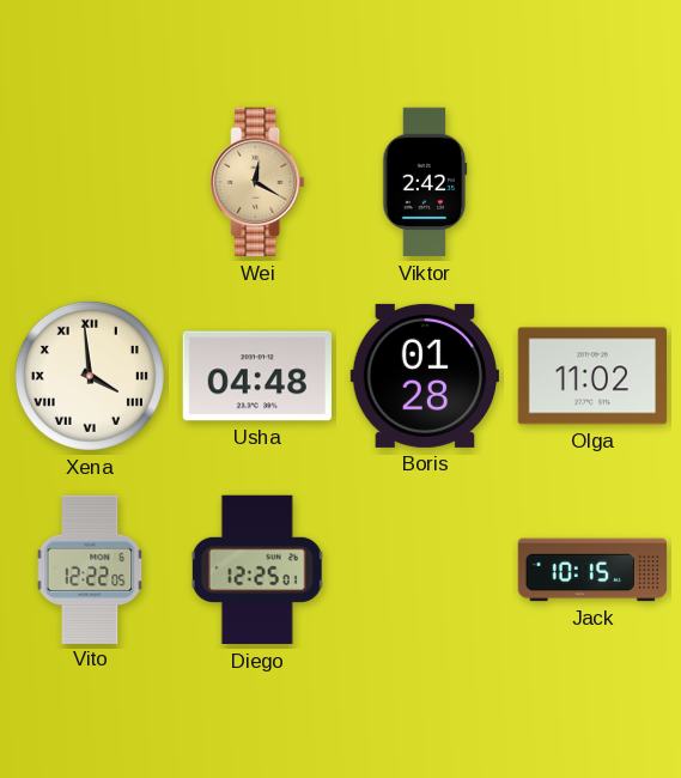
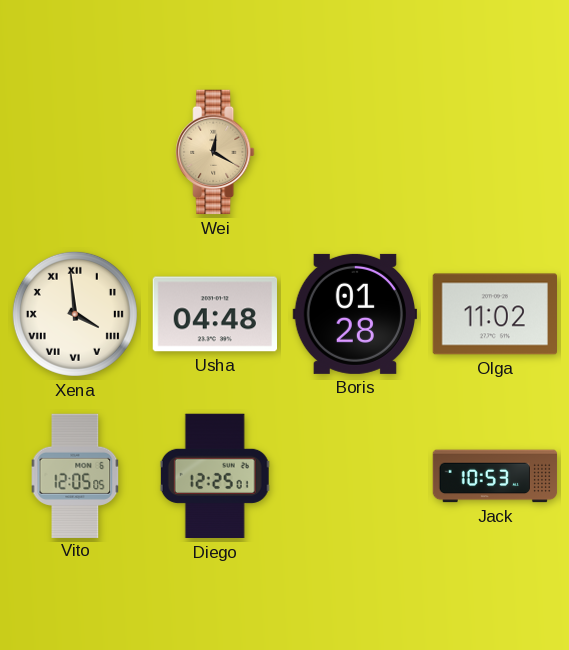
Viktor: 2:42 -> none
Vito: 12:22 -> 12:05
Jack: 10:15 -> 10:53
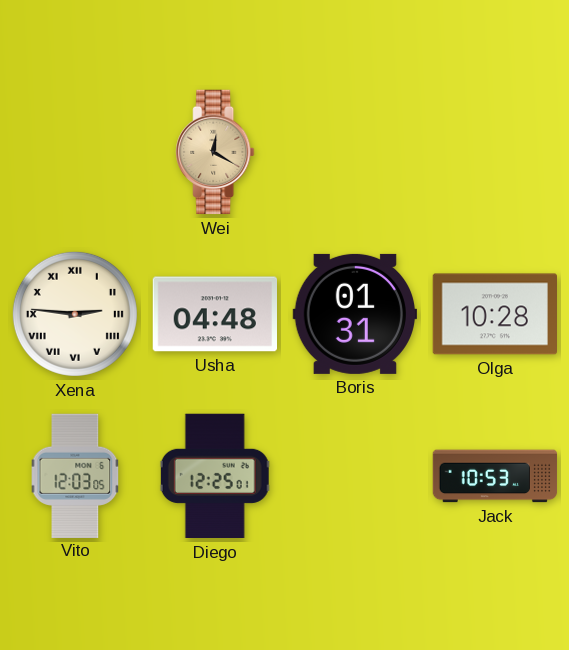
Xena: 3:59 -> 2:46
Boris: 01:28 -> 01:31
Olga: 11:02 -> 10:28
Vito: 12:05 -> 12:03
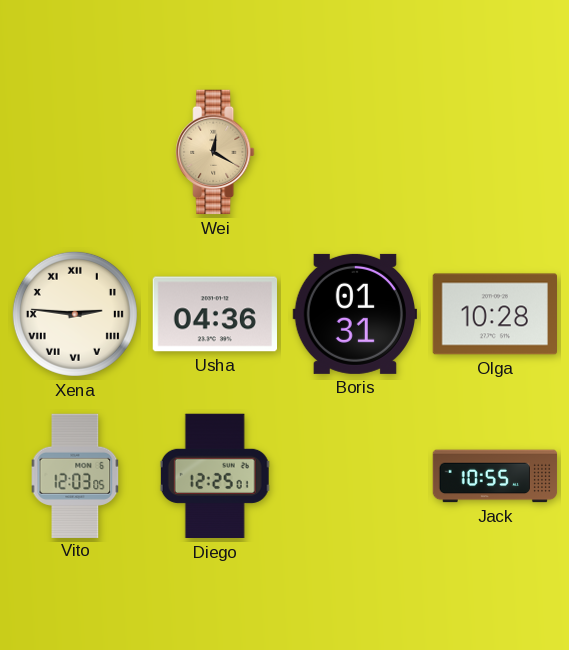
Usha: 04:48 -> 04:36
Jack: 10:53 -> 10:55
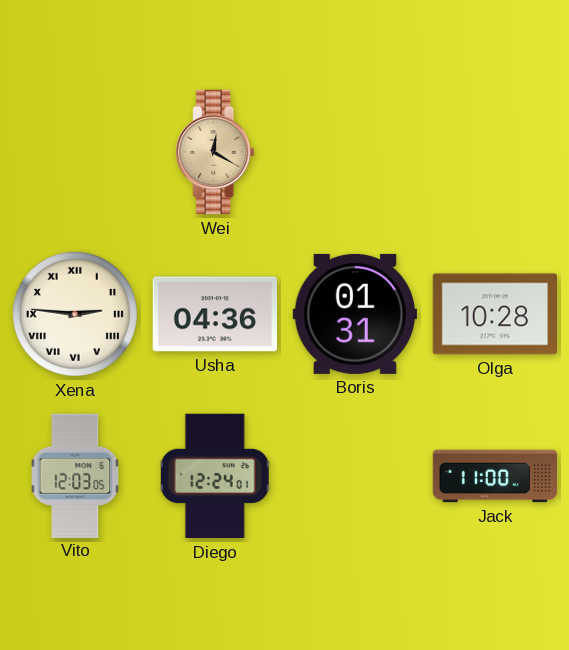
Diego: 12:25 -> 12:24
Jack: 10:55 -> 11:00
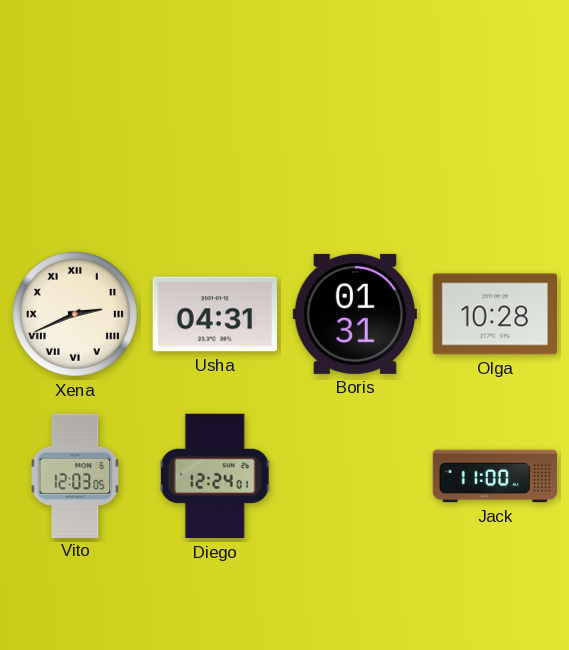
Wei: 12:20 -> none
Xena: 2:46 -> 2:41
Usha: 04:36 -> 04:31
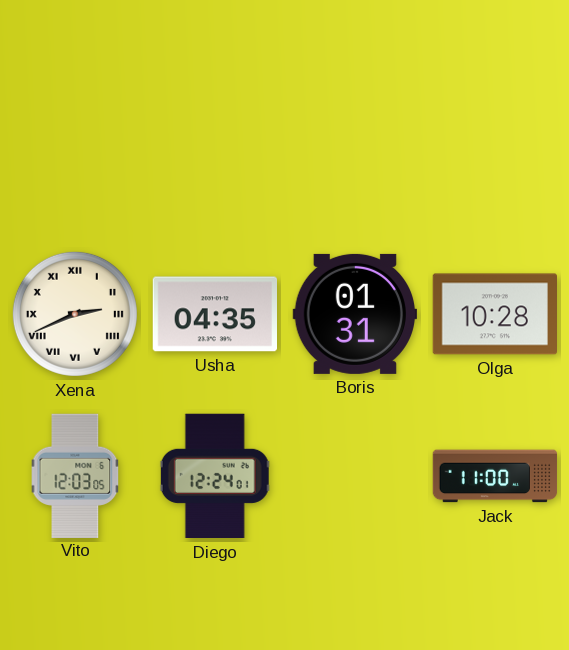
Usha: 04:31 -> 04:35
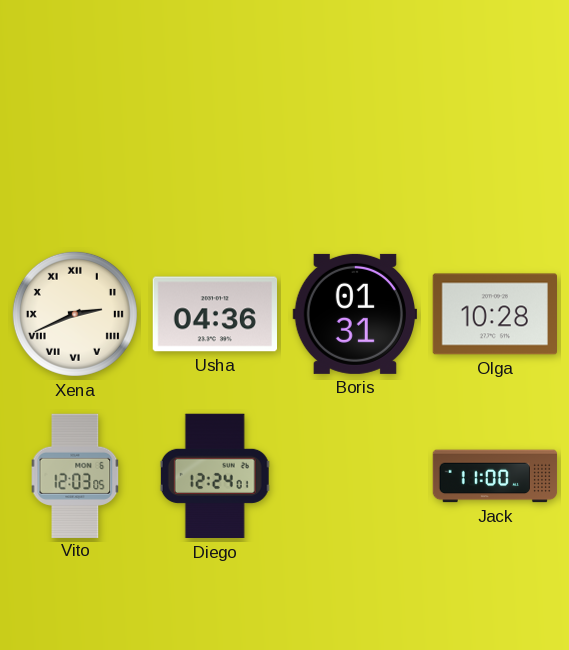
Usha: 04:35 -> 04:36
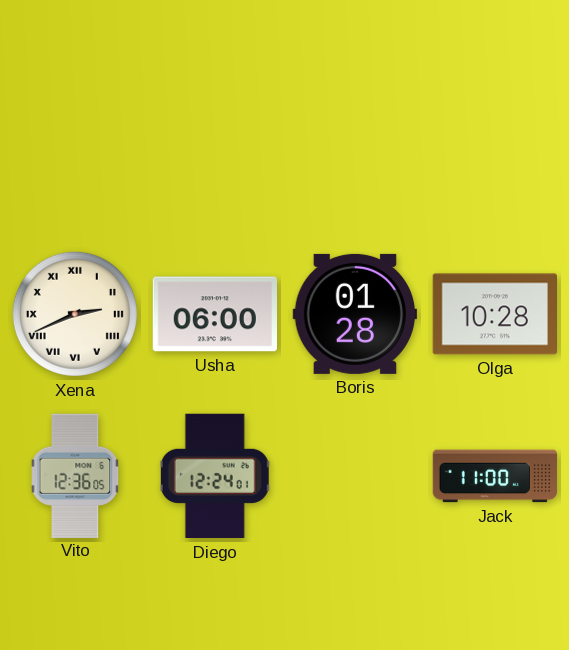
Usha: 04:36 -> 06:00
Boris: 01:31 -> 01:28
Vito: 12:03 -> 12:36
